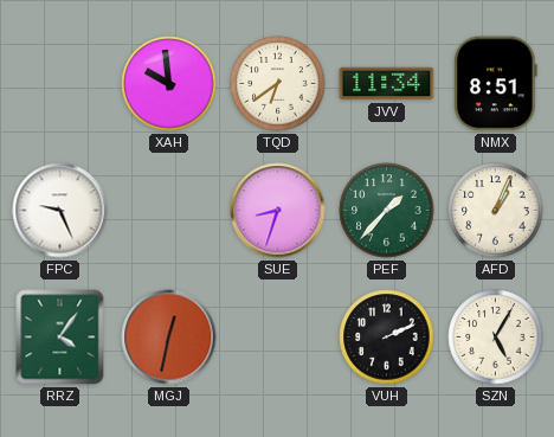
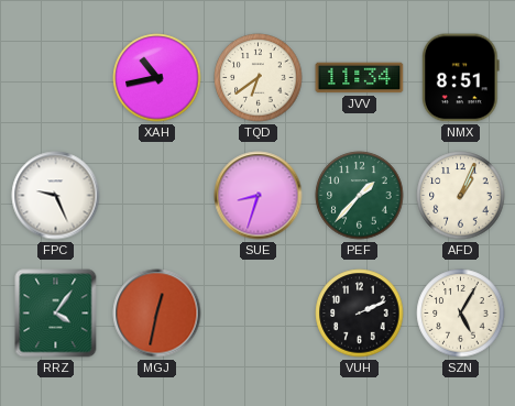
XAH: 9:59 -> 10:43
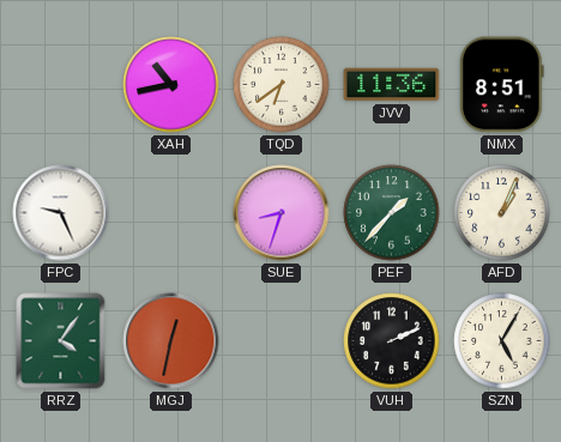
JVV: 11:34 -> 11:36
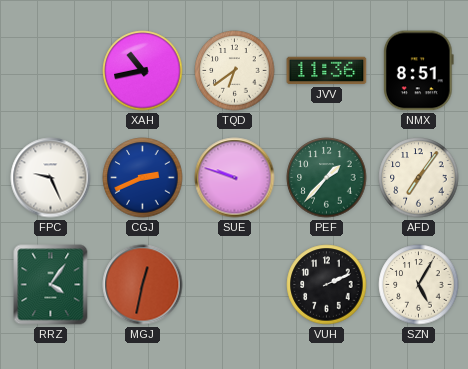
CGJ: none -> 2:41
SUE: 8:33 -> 9:48
AFD: 1:04 -> 7:06
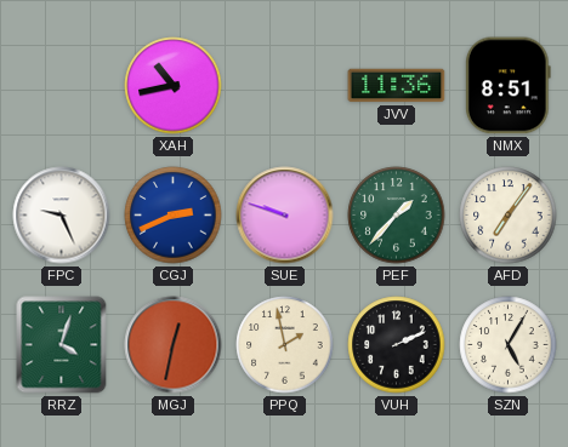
TQD: 6:39 -> none
RRZ: 4:06 -> 4:03
PPQ: none -> 1:58
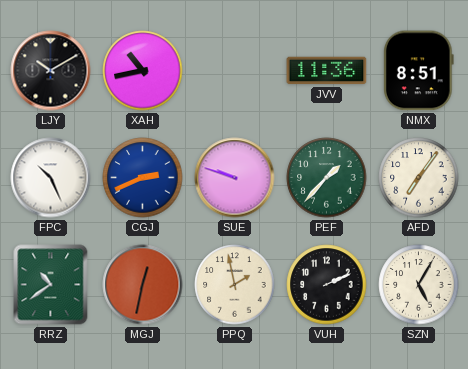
LJY: none -> 10:10
FPC: 9:26 -> 10:26
RRZ: 4:03 -> 10:39
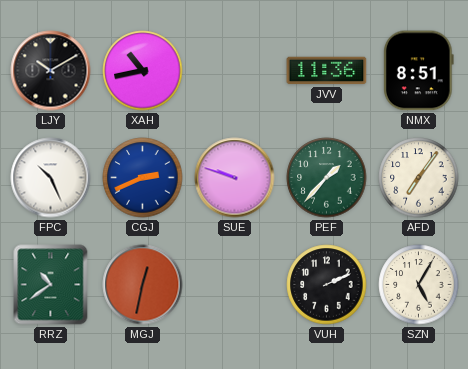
PPQ: 1:58 -> none
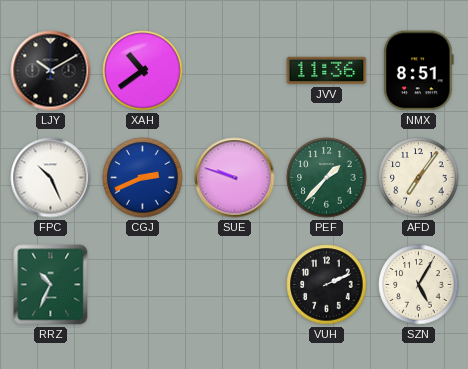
XAH: 10:43 -> 10:39
RRZ: 10:39 -> 10:34
MGJ: 12:32 -> none
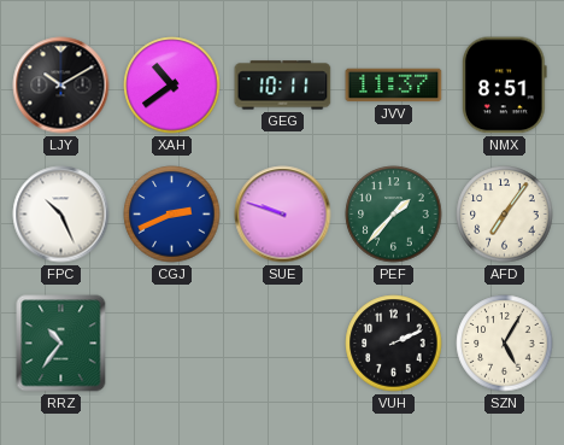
GEG: none -> 10:11
JVV: 11:36 -> 11:37
RRZ: 10:34 -> 10:36
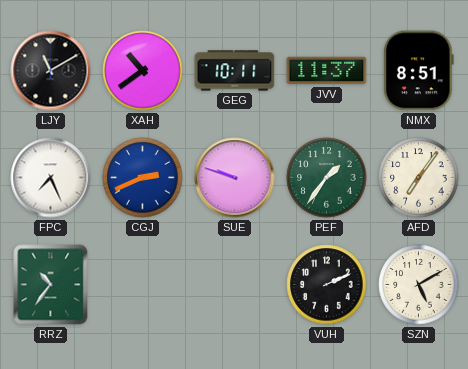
LJY: 10:10 -> 11:10
FPC: 10:26 -> 7:26
PEF: 1:37 -> 1:36
SZN: 5:05 -> 5:10
